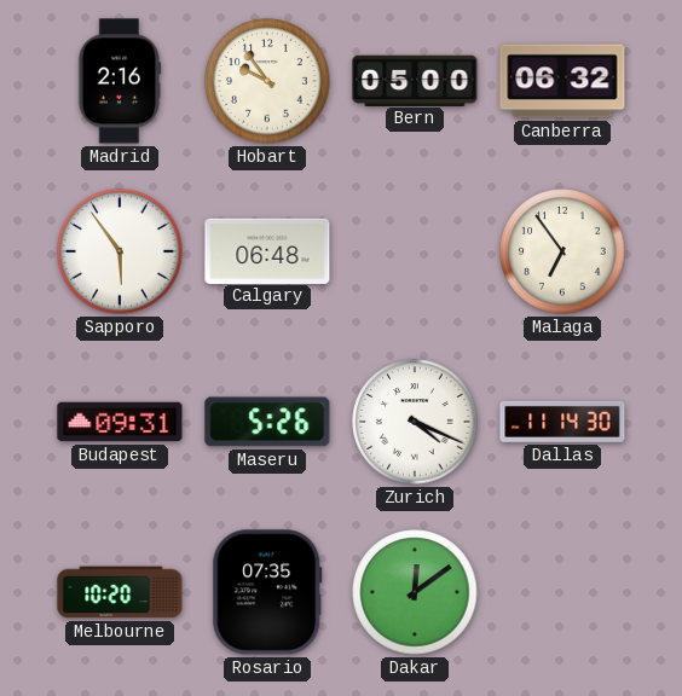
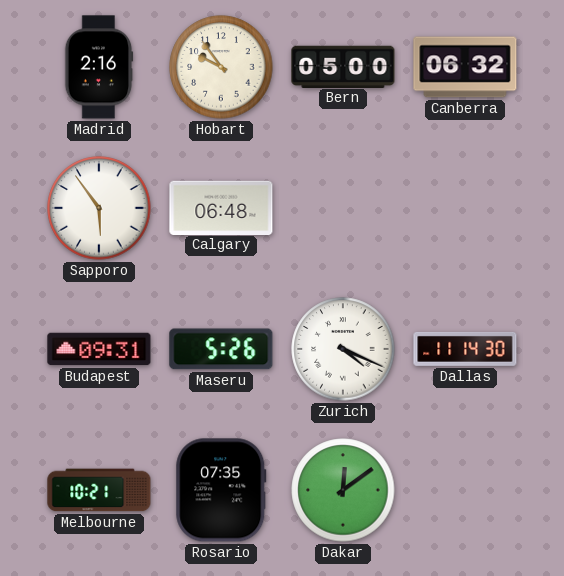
Malaga: 6:54 -> none
Melbourne: 10:20 -> 10:21
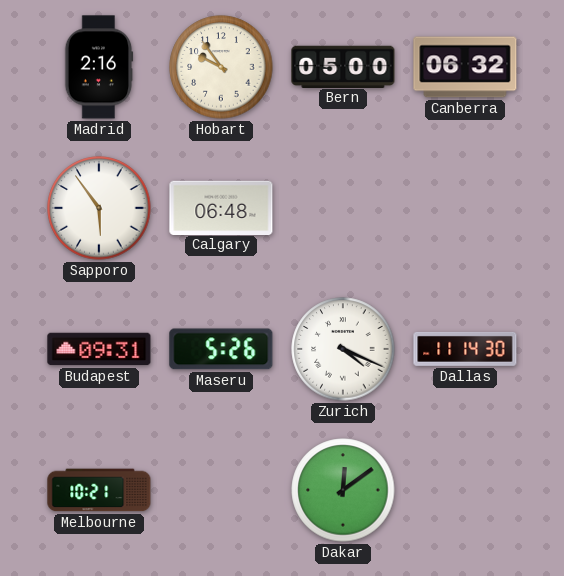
Rosario: 07:35 -> none
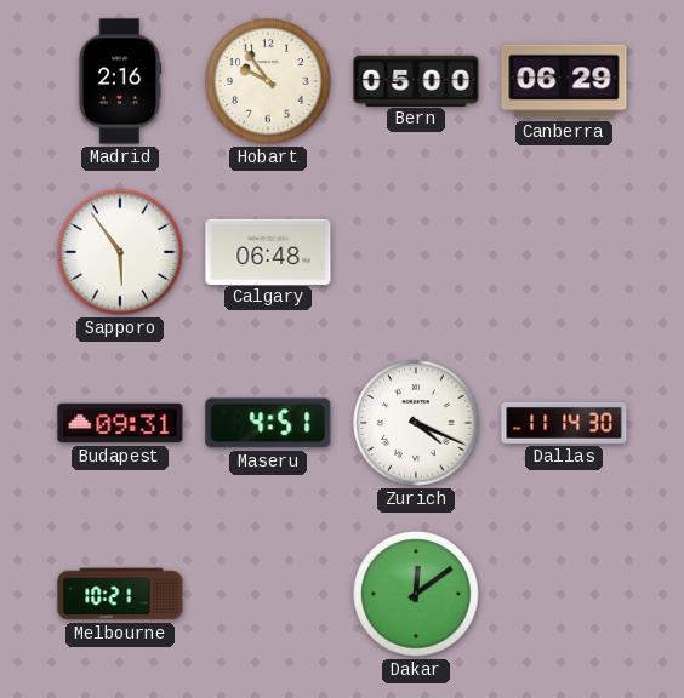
Canberra: 06:32 -> 06:29
Maseru: 5:26 -> 4:51
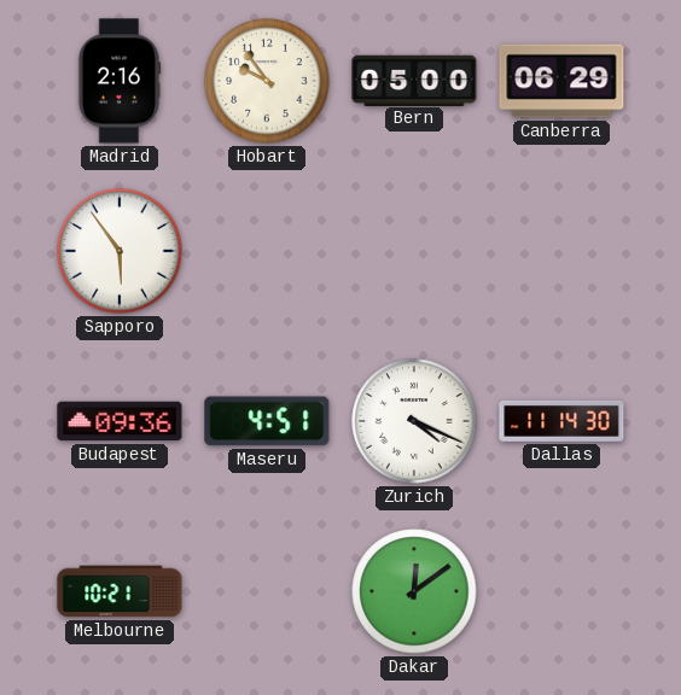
Calgary: 06:48 -> none
Budapest: 09:31 -> 09:36
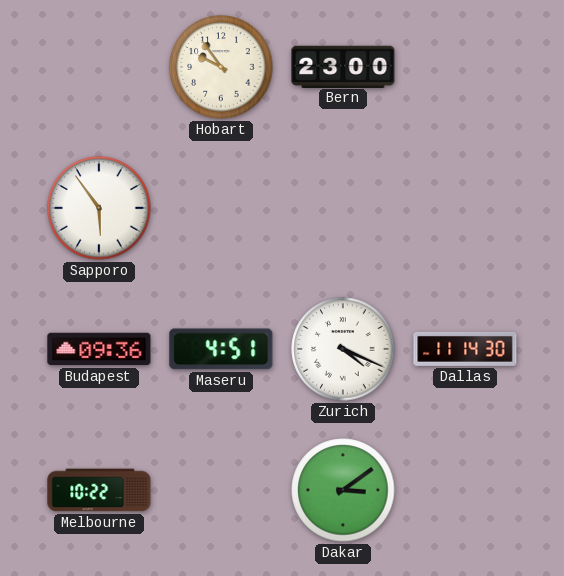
Madrid: 2:16 -> none
Bern: 05:00 -> 23:00
Canberra: 06:29 -> none
Melbourne: 10:21 -> 10:22
Dakar: 12:09 -> 3:09
